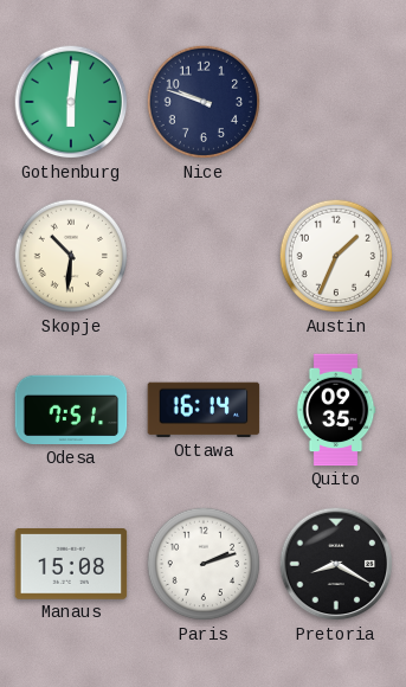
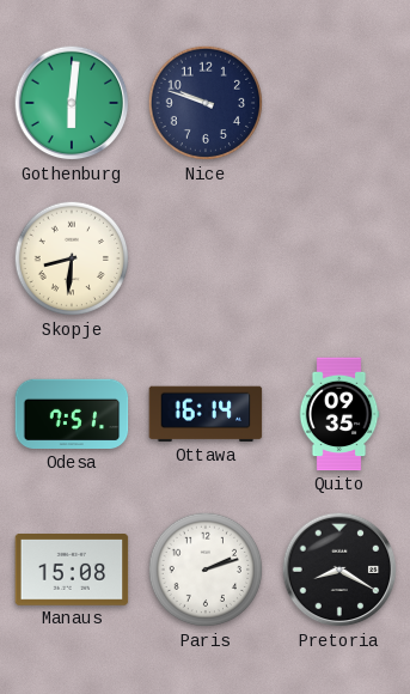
Skopje: 10:31 -> 8:31
Austin: 1:34 -> none
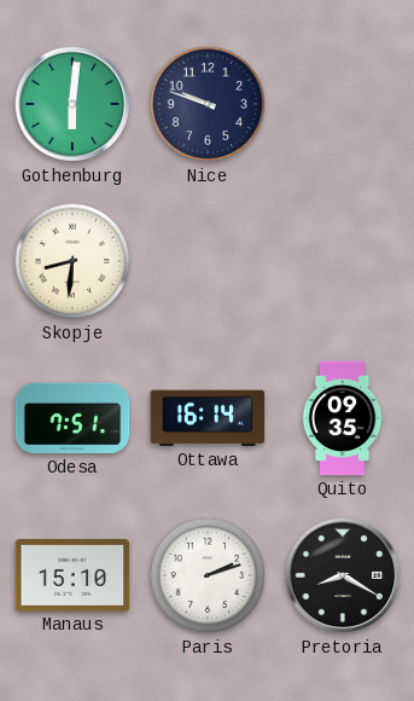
Manaus: 15:08 -> 15:10
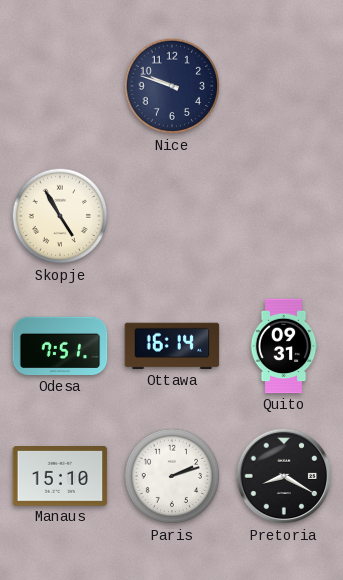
Gothenburg: 6:01 -> none
Skopje: 8:31 -> 4:55
Quito: 09:35 -> 09:31
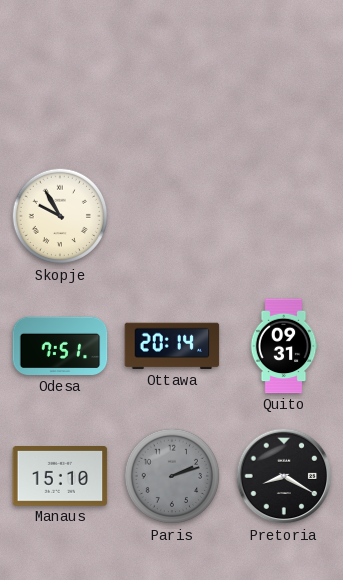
Nice: 9:48 -> none
Skopje: 4:55 -> 9:55
Ottawa: 16:14 -> 20:14
Paris dial: white -> grey
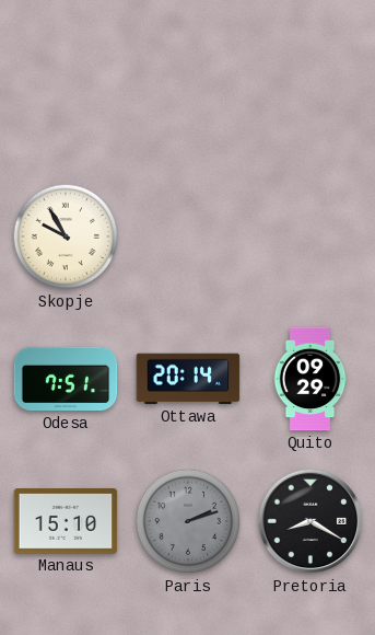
Quito: 09:31 -> 09:29
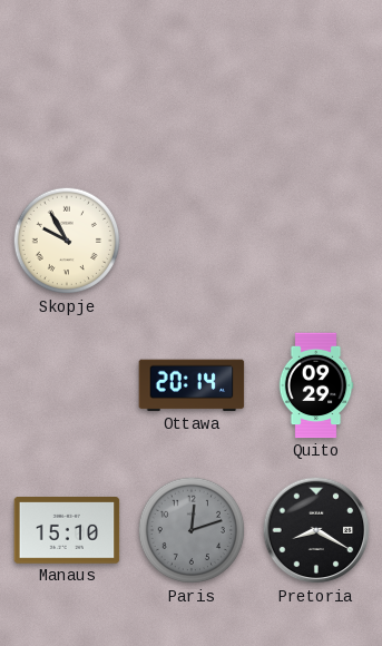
Odesa: 7:51 -> none
Paris: 2:12 -> 12:12
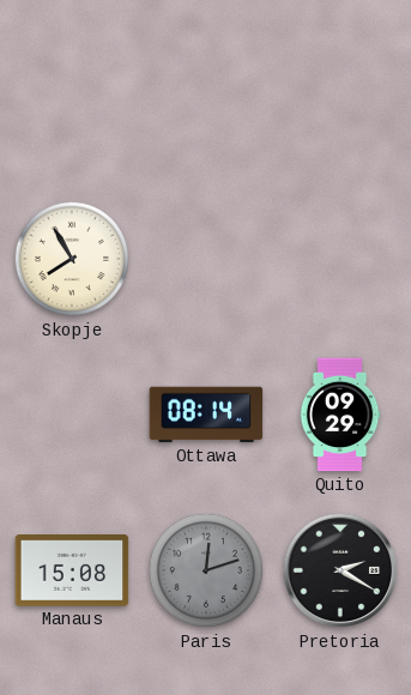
Skopje: 9:55 -> 7:55
Ottawa: 20:14 -> 08:14
Manaus: 15:10 -> 15:08
Pretoria: 8:20 -> 2:20
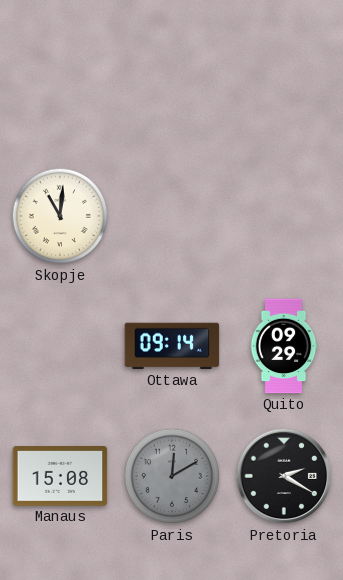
Skopje: 7:55 -> 11:01
Ottawa: 08:14 -> 09:14
Paris: 12:12 -> 12:10
